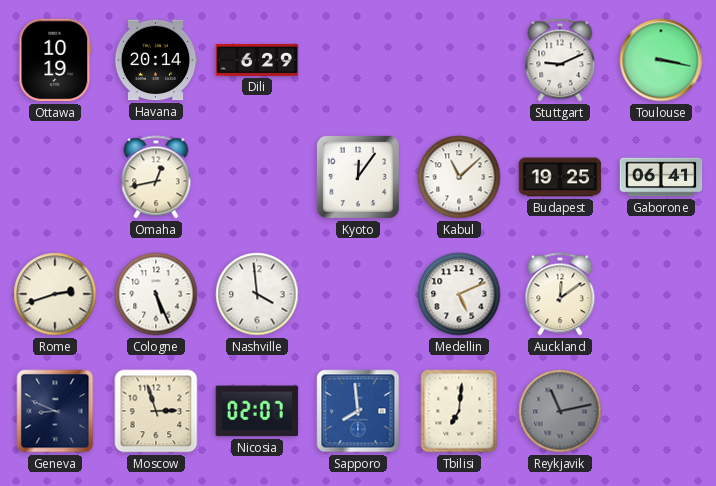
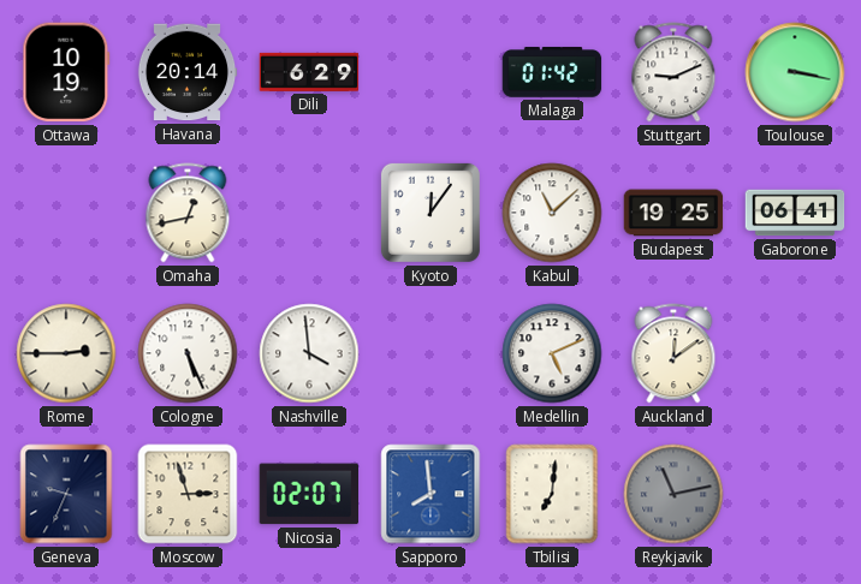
Malaga: none -> 01:42
Rome: 2:42 -> 2:45
Geneva: 8:49 -> 9:34
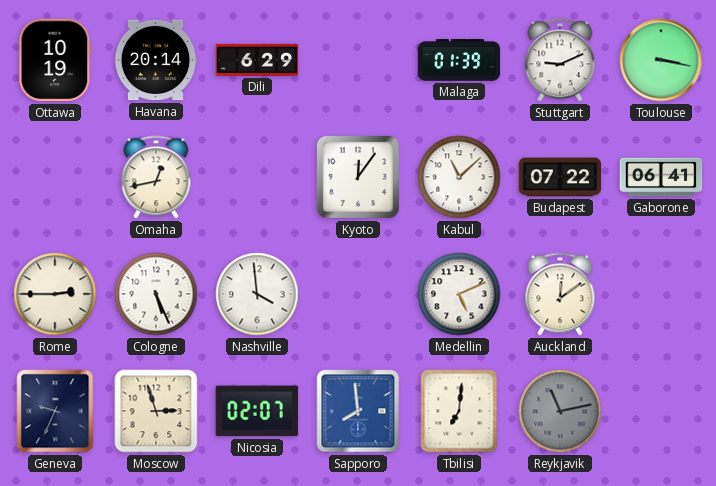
Malaga: 01:42 -> 01:39
Budapest: 19:25 -> 07:22
